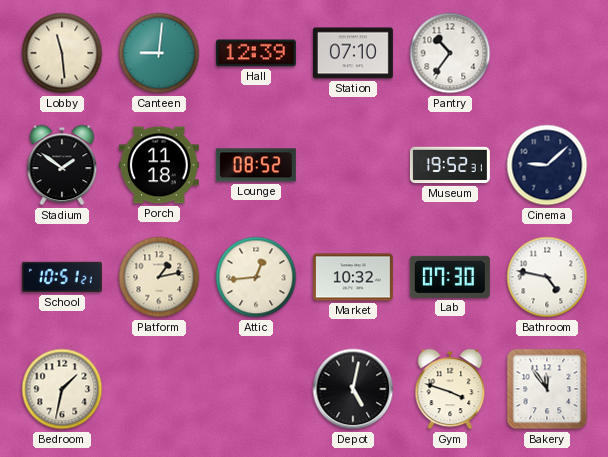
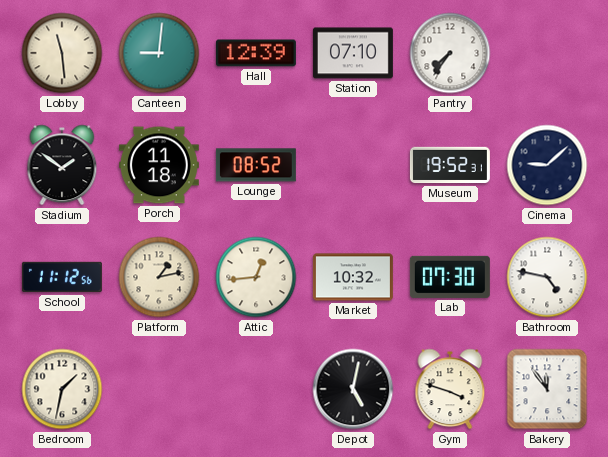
Pantry: 10:36 -> 7:36
School: 10:51 -> 11:12
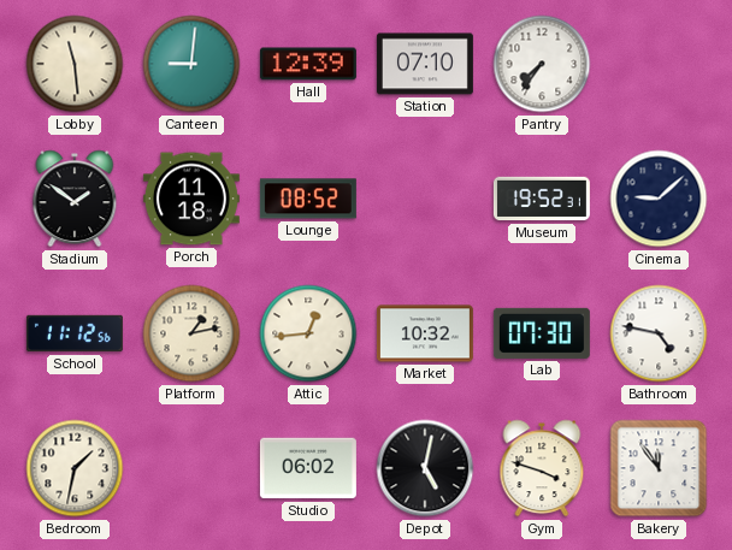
Studio: none -> 06:02
